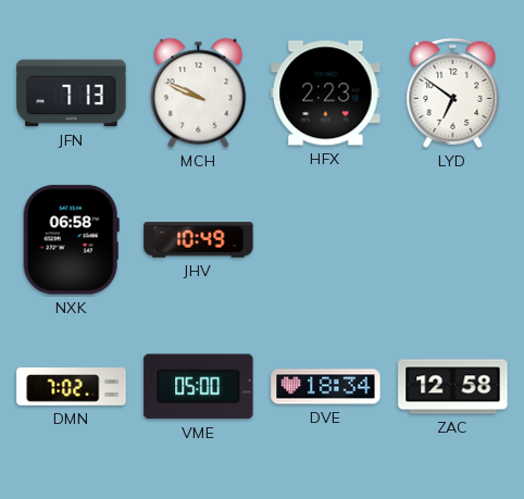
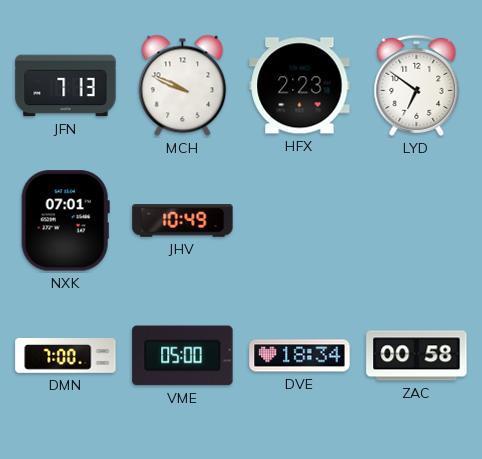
NXK: 06:58 -> 07:01
DMN: 7:02 -> 7:00
ZAC: 12:58 -> 00:58
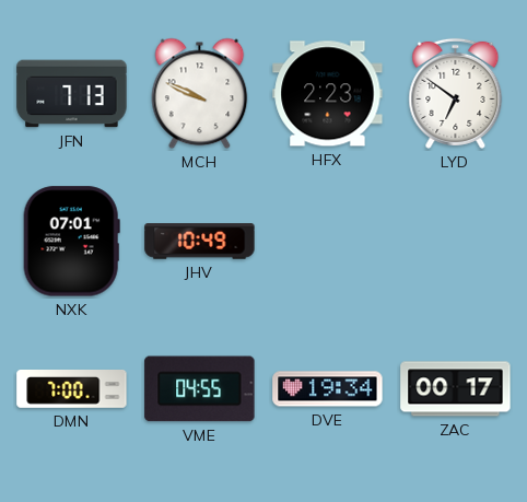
VME: 05:00 -> 04:55
DVE: 18:34 -> 19:34
ZAC: 00:58 -> 00:17
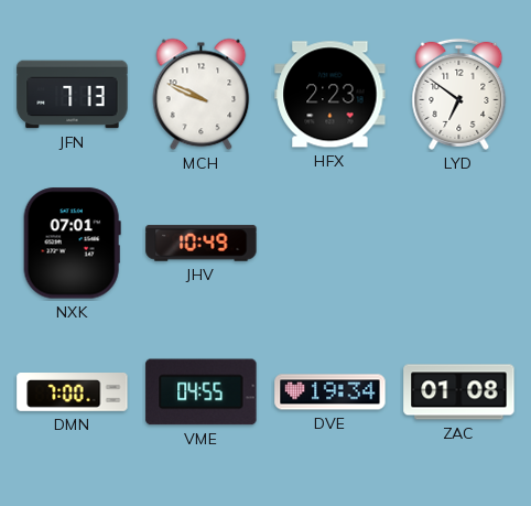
ZAC: 00:17 -> 01:08
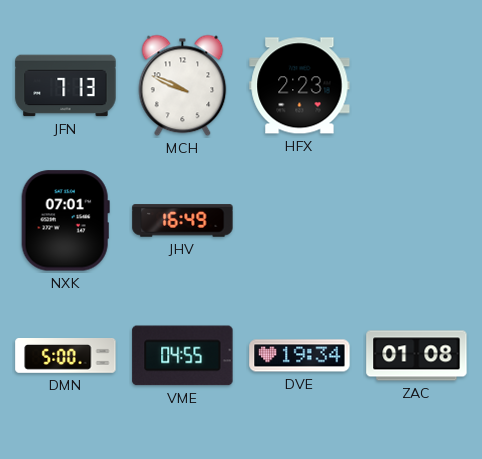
LYD: 6:51 -> none
JHV: 10:49 -> 16:49
DMN: 7:00 -> 5:00
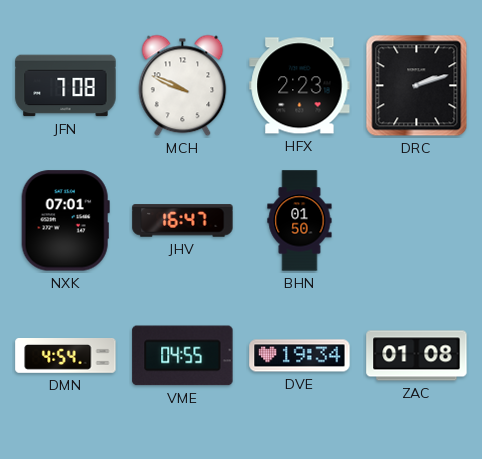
JFN: 7:13 -> 7:08
DRC: none -> 2:12
JHV: 16:49 -> 16:47
BHN: none -> 01:50
DMN: 5:00 -> 4:54
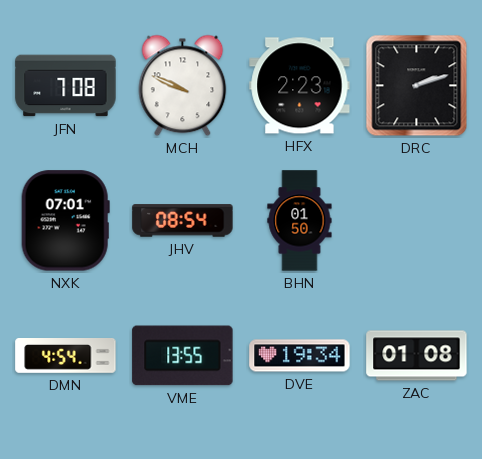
JHV: 16:47 -> 08:54
VME: 04:55 -> 13:55
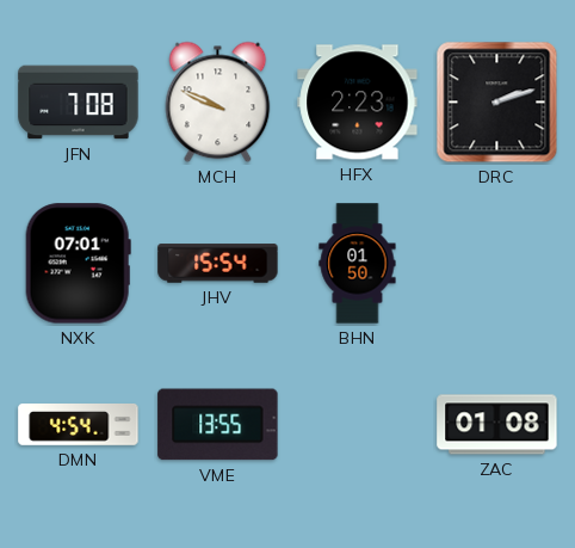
JHV: 08:54 -> 15:54
DVE: 19:34 -> none
